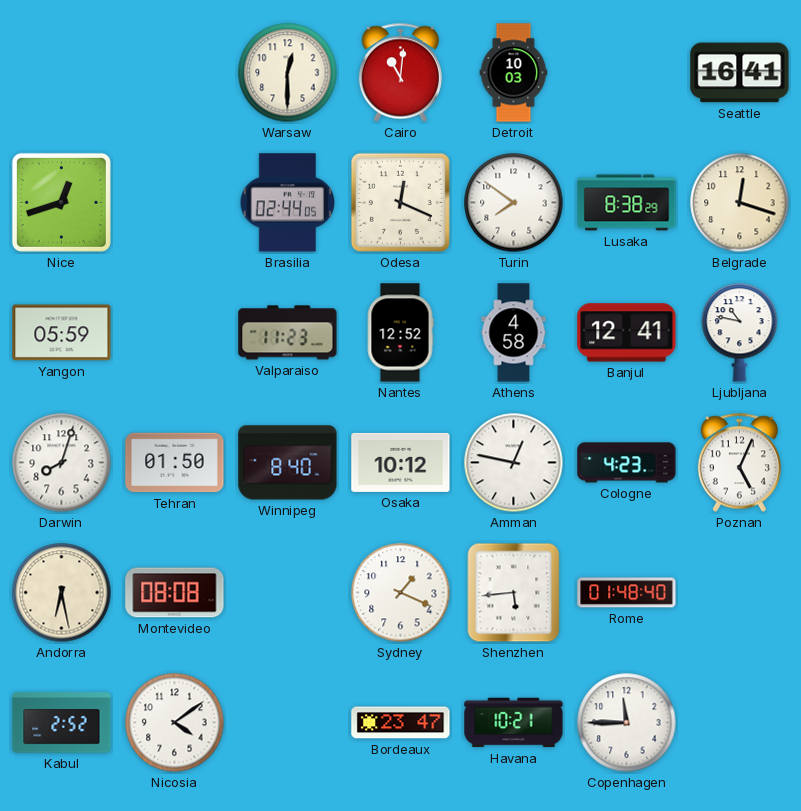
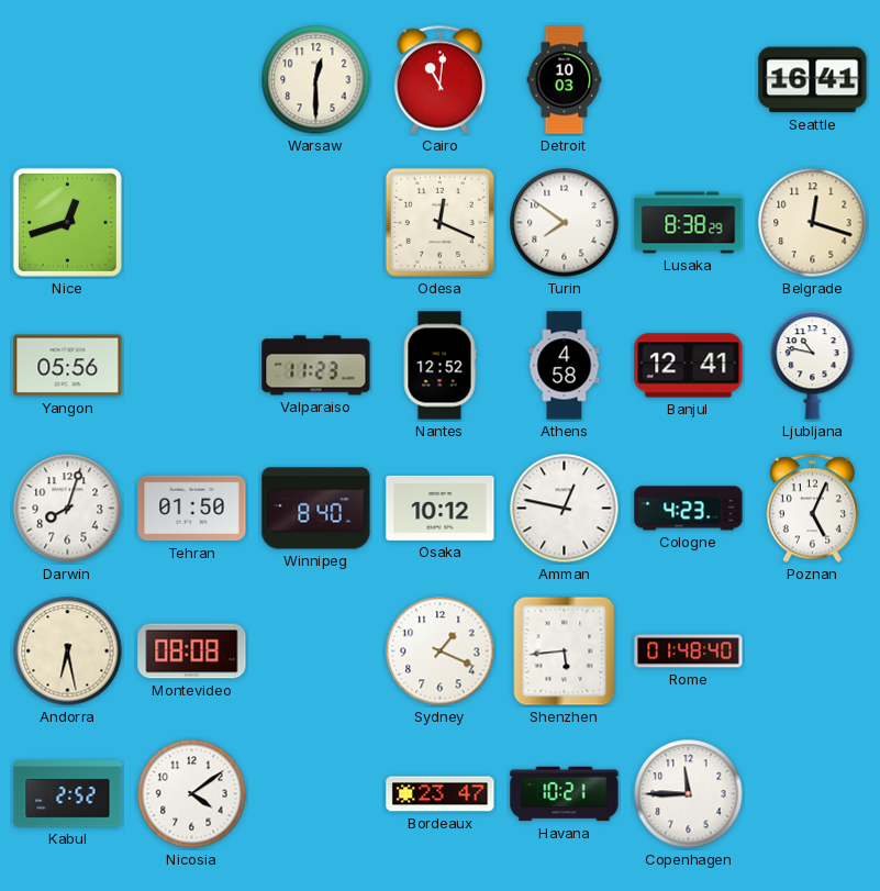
Brasilia: 02:44 -> none
Yangon: 05:59 -> 05:56
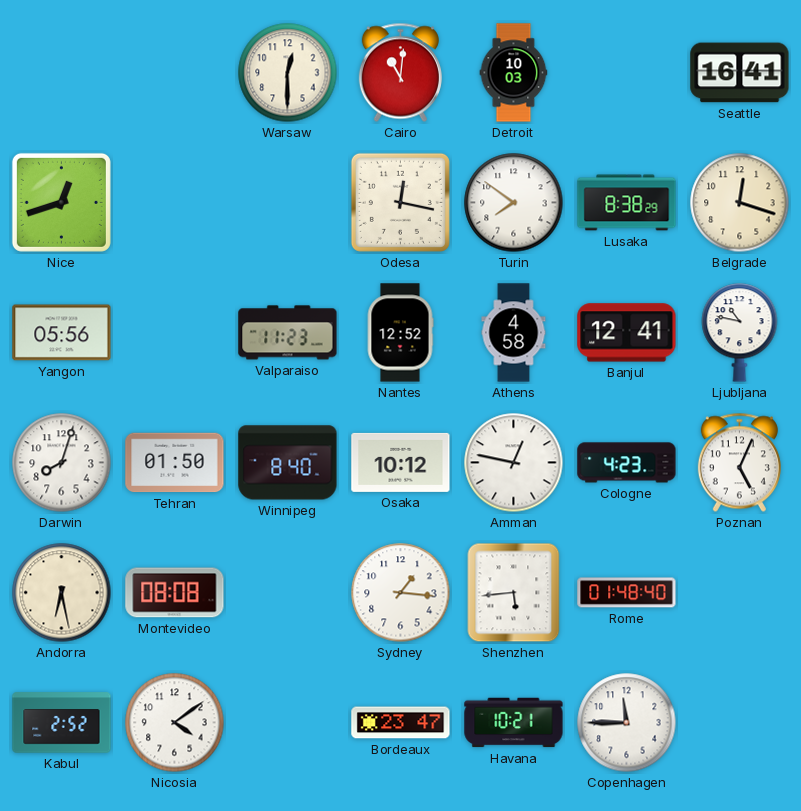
Odesa: 12:19 -> 12:17
Sydney: 1:19 -> 1:16
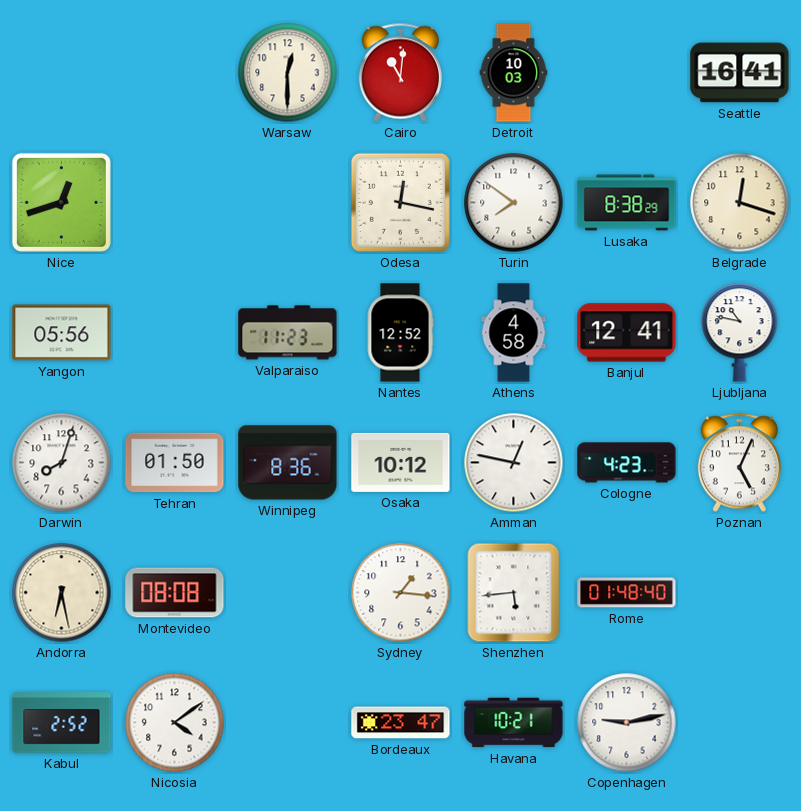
Winnipeg: 8:40 -> 8:36
Copenhagen: 11:45 -> 9:13
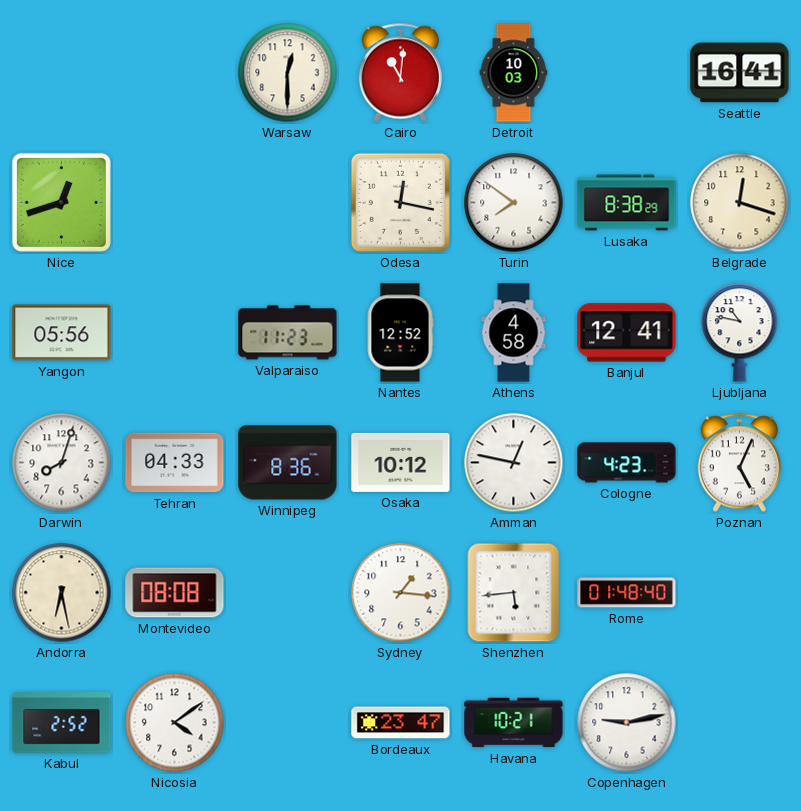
Tehran: 01:50 -> 04:33
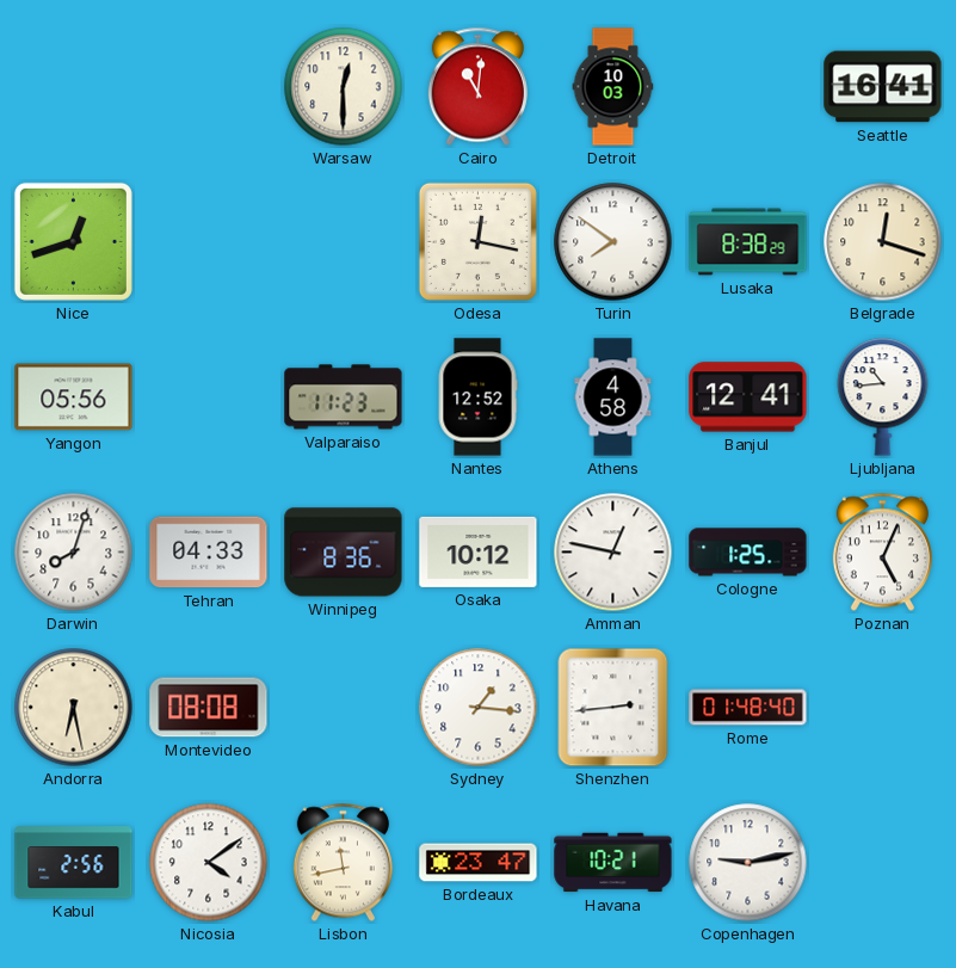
Ljubljana: 10:47 -> 10:44
Cologne: 4:23 -> 1:25
Shenzhen: 5:44 -> 2:44
Kabul: 2:52 -> 2:56
Lisbon: none -> 11:43
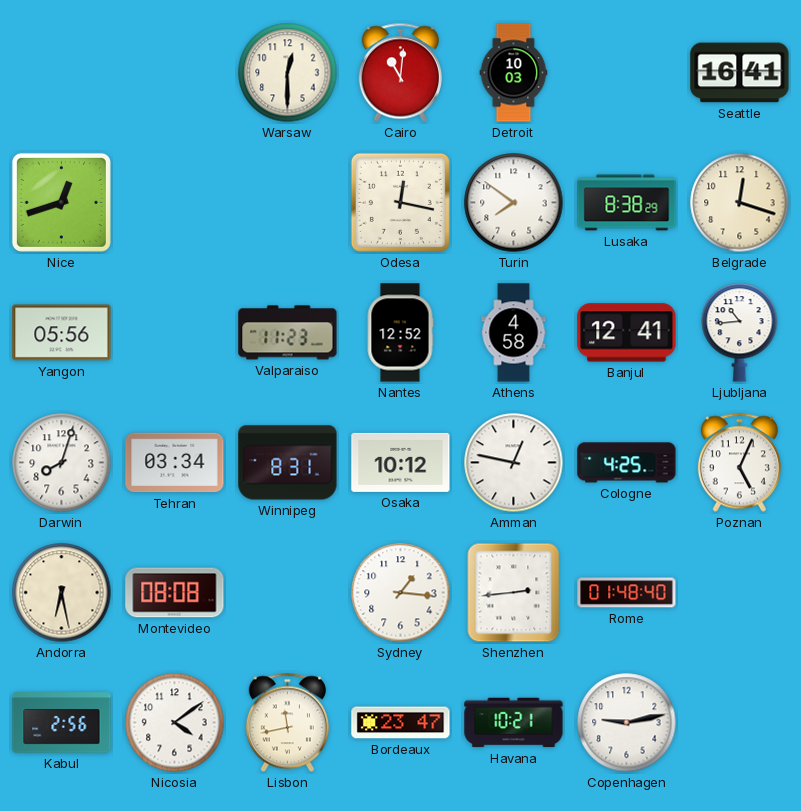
Tehran: 04:33 -> 03:34
Winnipeg: 8:36 -> 8:31
Cologne: 1:25 -> 4:25
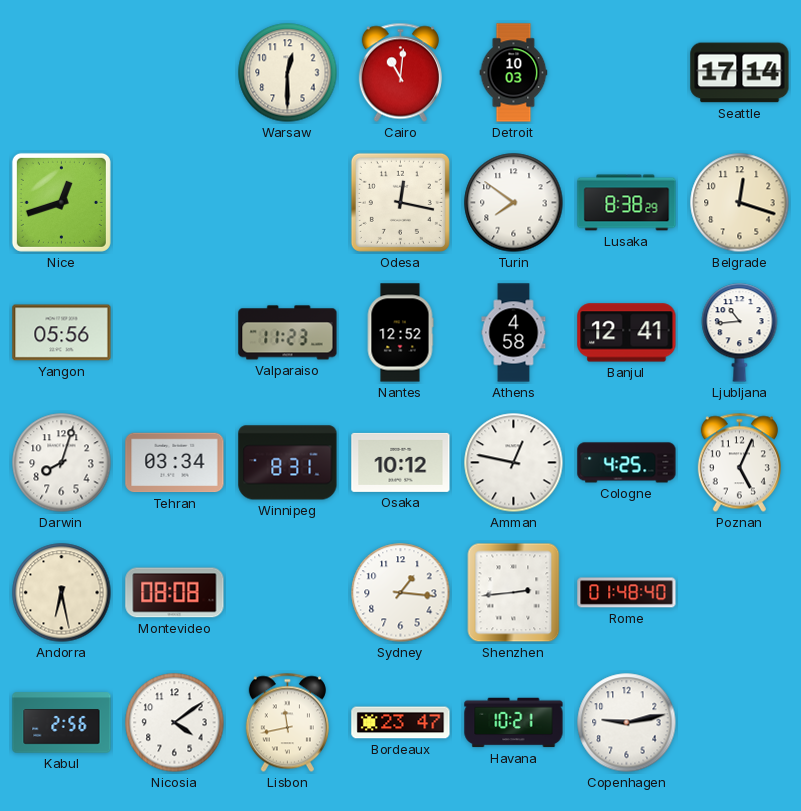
Seattle: 16:41 -> 17:14
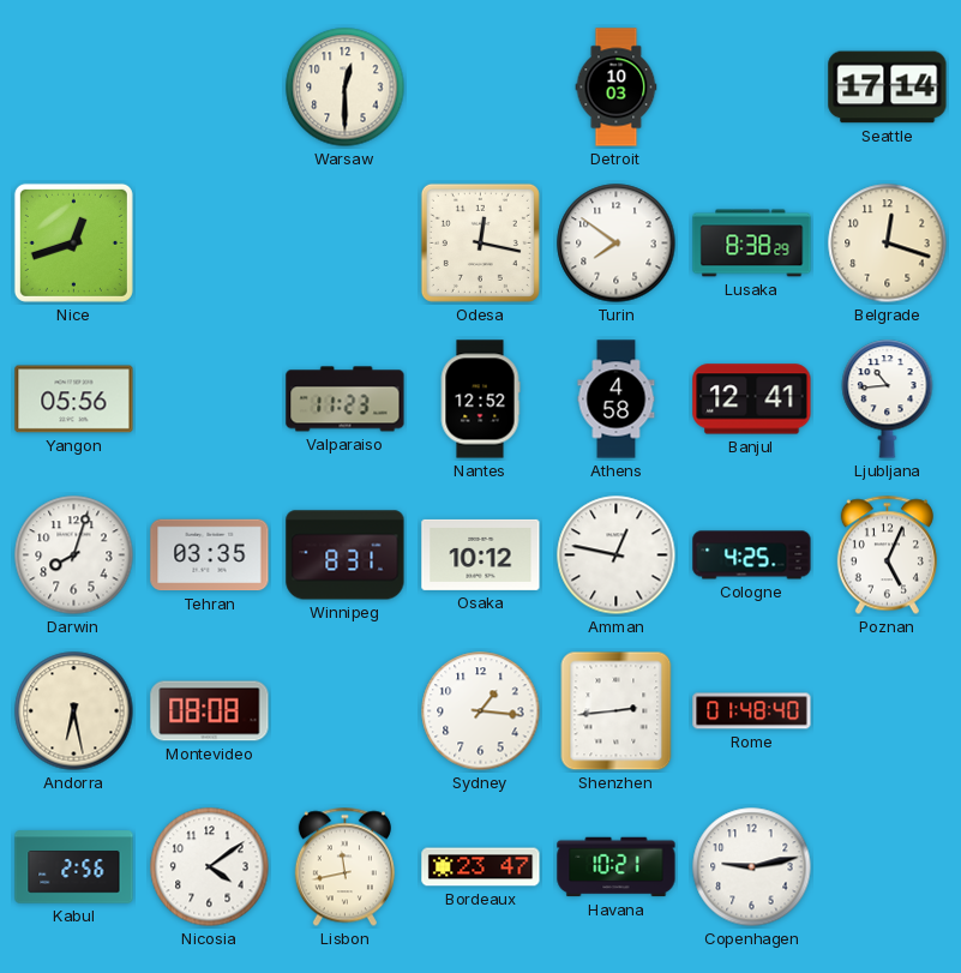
Cairo: 11:01 -> none
Tehran: 03:34 -> 03:35
